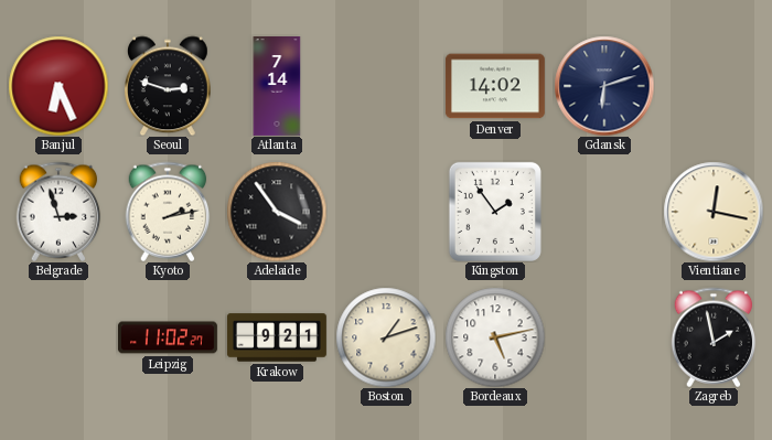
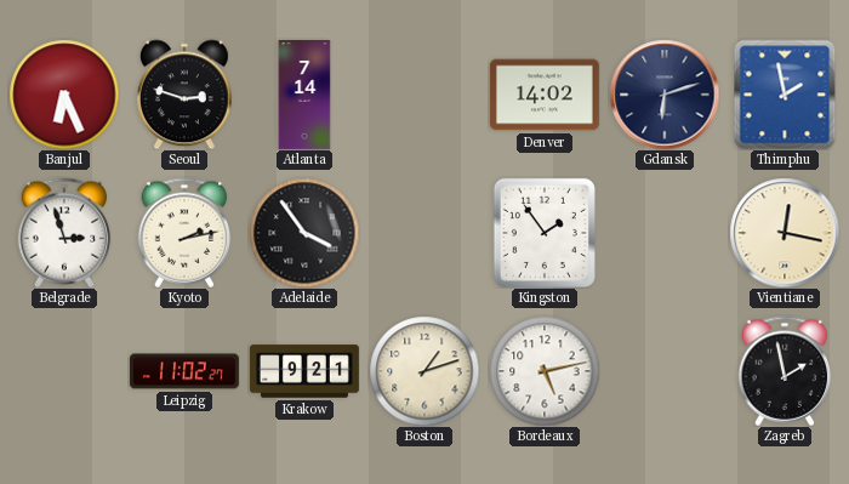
Thimphu: none -> 1:58
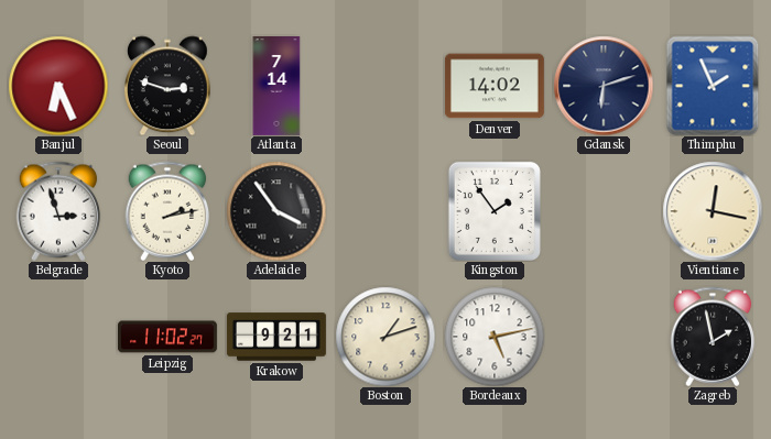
Thimphu: 1:58 -> 1:56
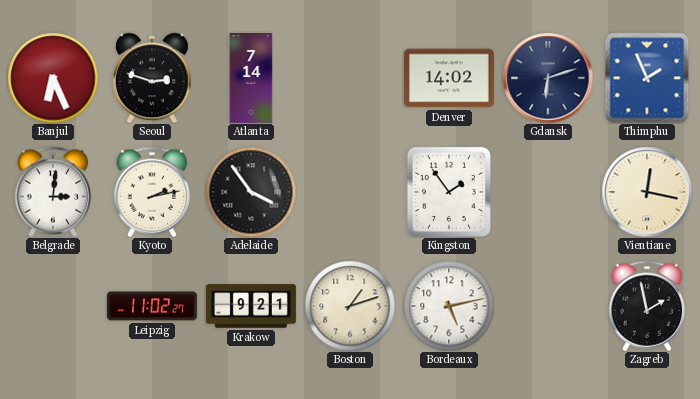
Belgrade: 2:57 -> 3:01
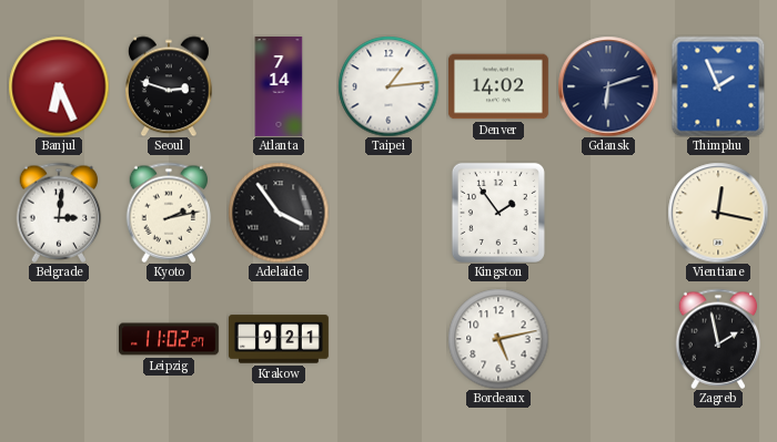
Taipei: none -> 1:14
Boston: 1:12 -> none
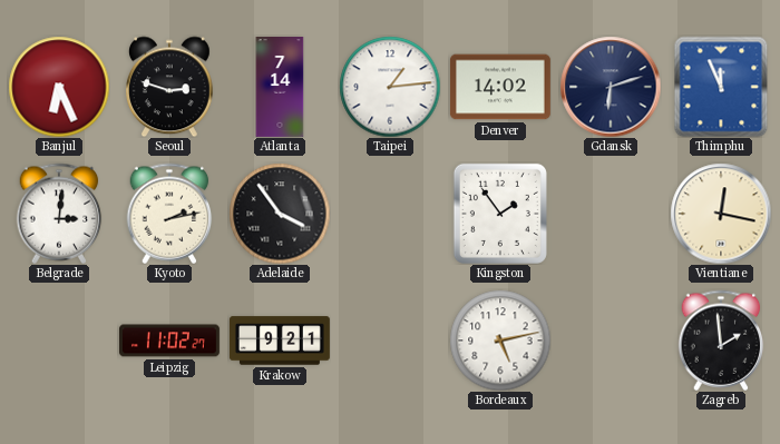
Thimphu: 1:56 -> 11:56
Zagreb: 1:58 -> 1:59
